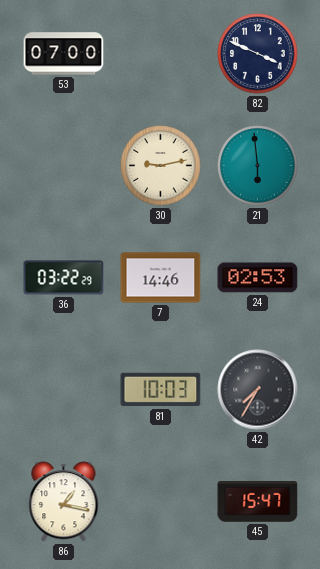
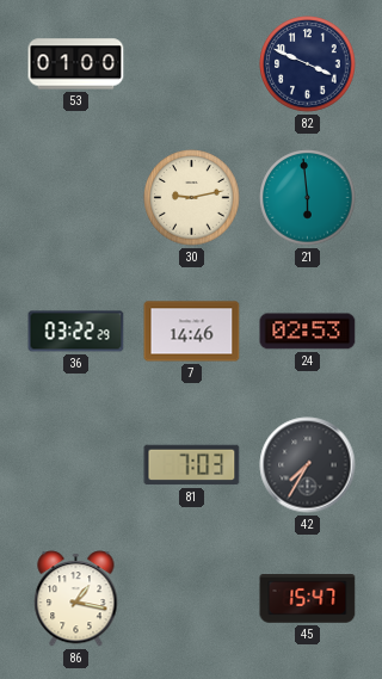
53: 07:00 -> 01:00
81: 10:03 -> 7:03
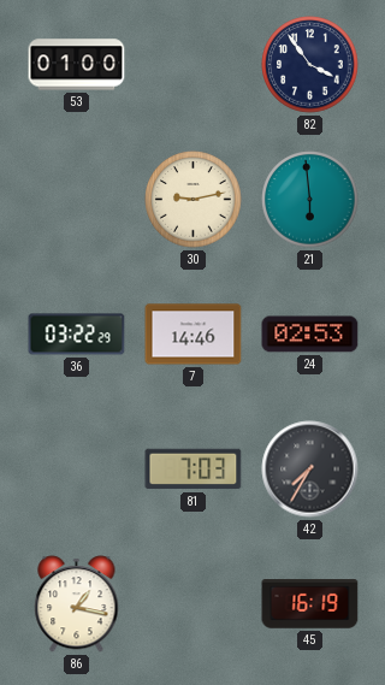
82: 3:49 -> 3:54
45: 15:47 -> 16:19
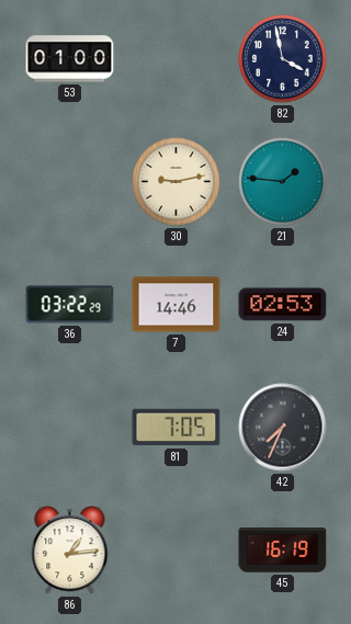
82: 3:54 -> 3:58
21: 5:59 -> 1:46
81: 7:03 -> 7:05
42: 7:35 -> 7:34
86: 1:17 -> 1:14
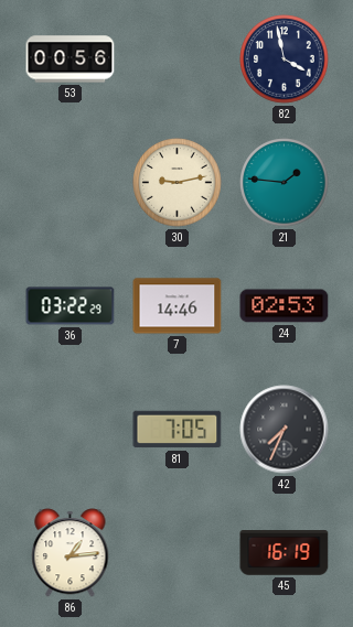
53: 01:00 -> 00:56
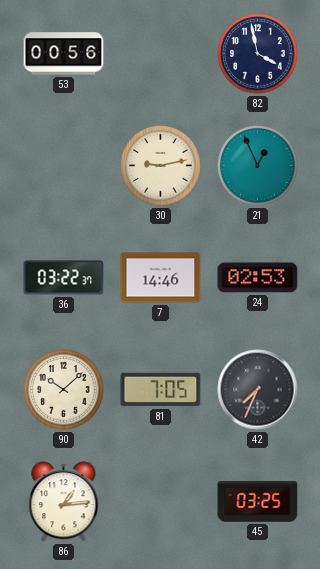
21: 1:46 -> 12:56
36: 03:22:29 -> 03:22:37
90: none -> 10:08
45: 16:19 -> 03:25
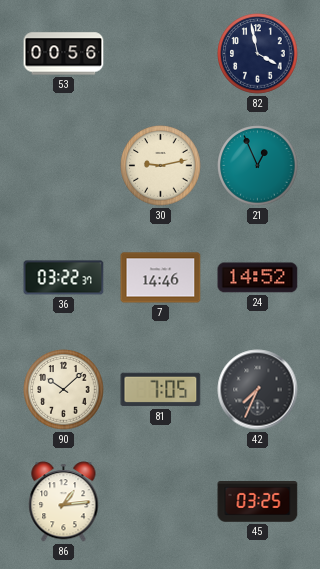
24: 02:53 -> 14:52
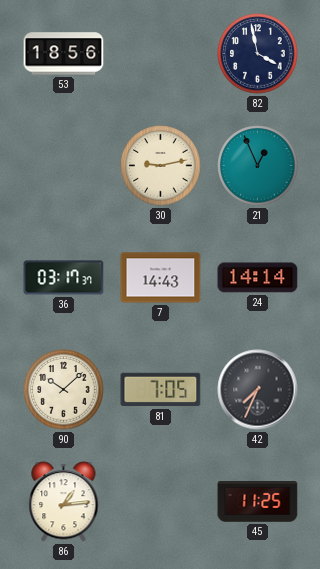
53: 00:56 -> 18:56
36: 03:22 -> 03:17
7: 14:46 -> 14:43
24: 14:52 -> 14:14
45: 03:25 -> 11:25
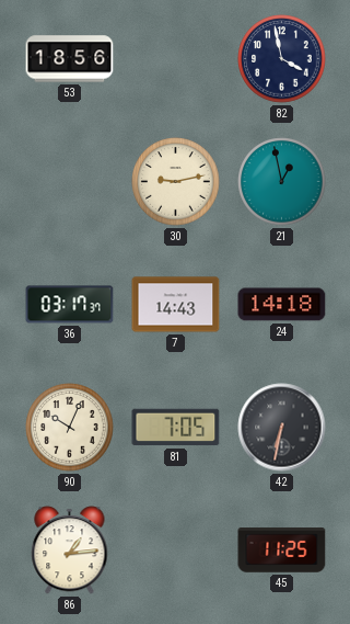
21: 12:56 -> 12:58
24: 14:14 -> 14:18
90: 10:08 -> 10:04
42: 7:34 -> 6:32
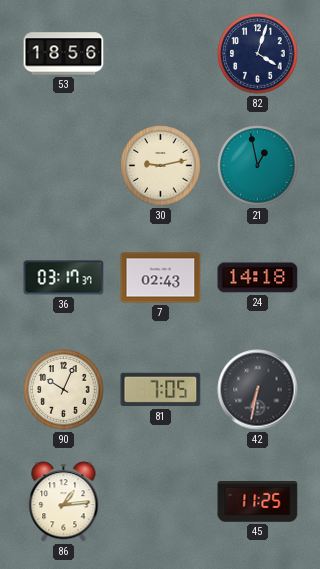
82: 3:58 -> 4:03
7: 14:43 -> 02:43
